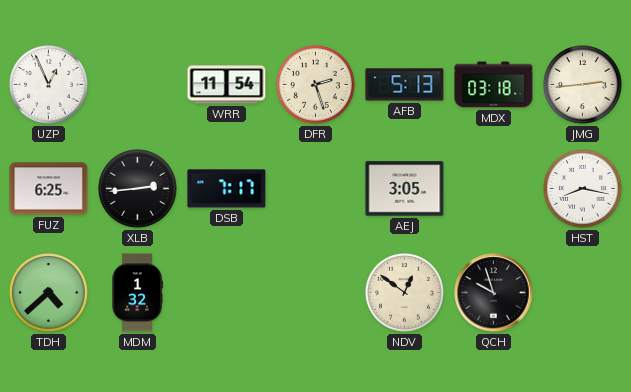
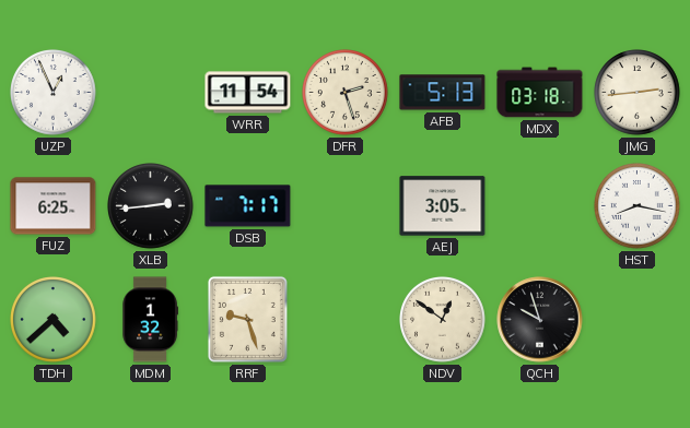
RRF: none -> 9:27
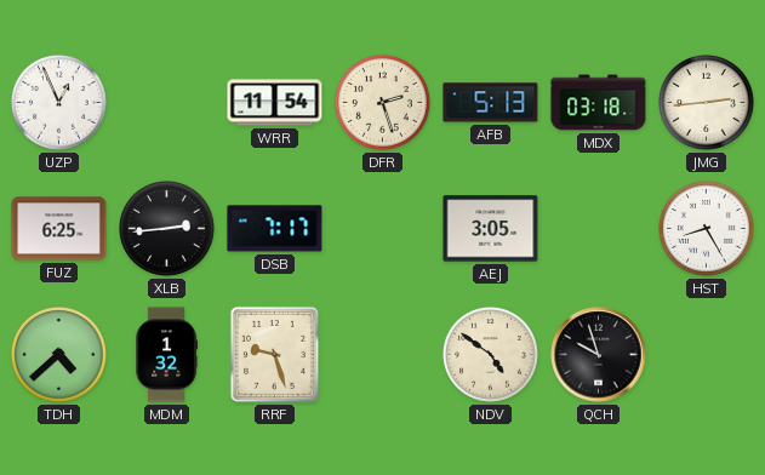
HST: 8:17 -> 8:25
NDV: 12:51 -> 4:51
